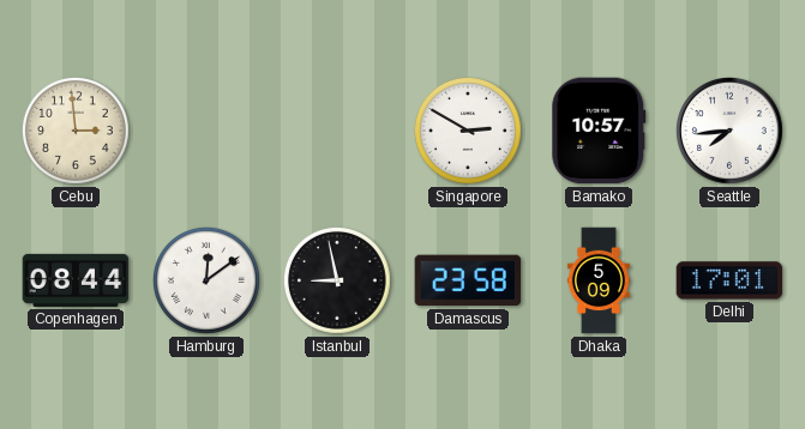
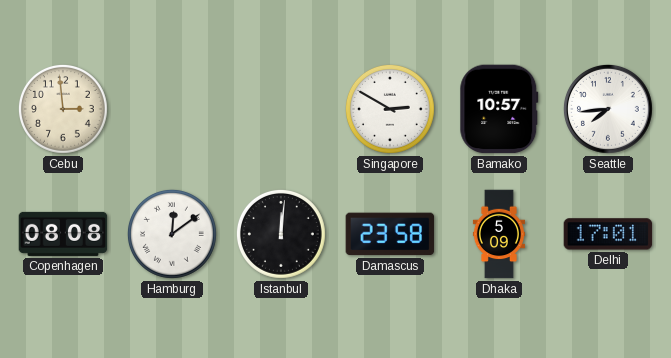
Copenhagen: 08:44 -> 08:08
Istanbul: 8:58 -> 12:01
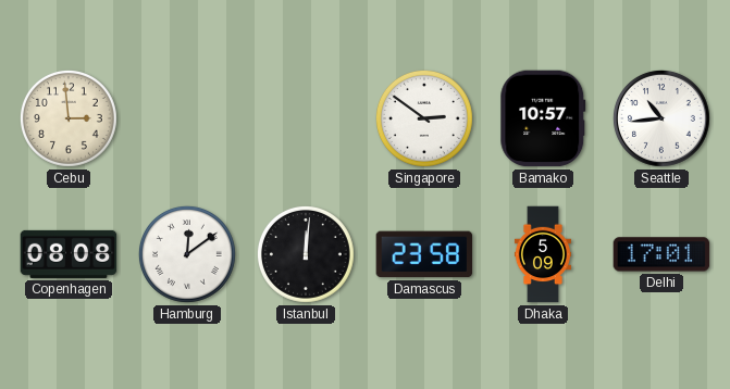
Singapore: 2:50 -> 2:51
Seattle: 7:44 -> 10:44
